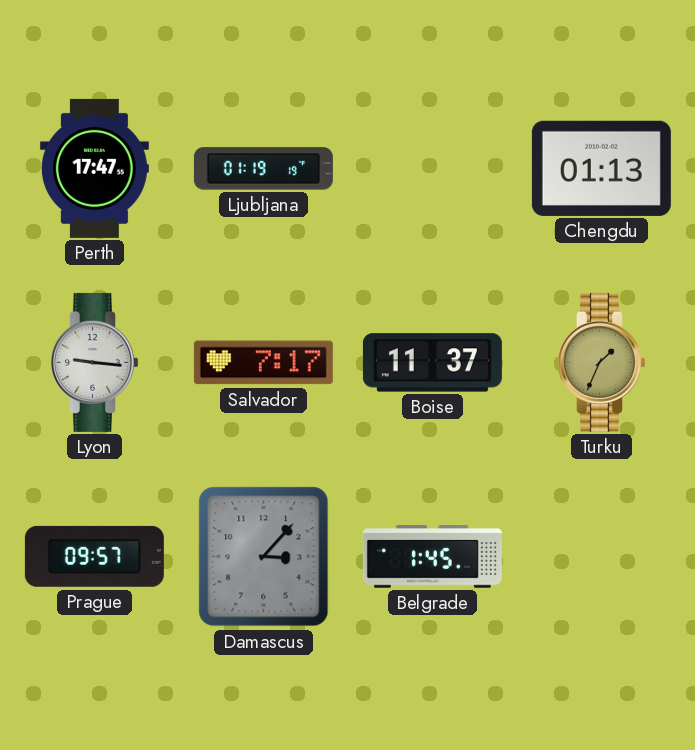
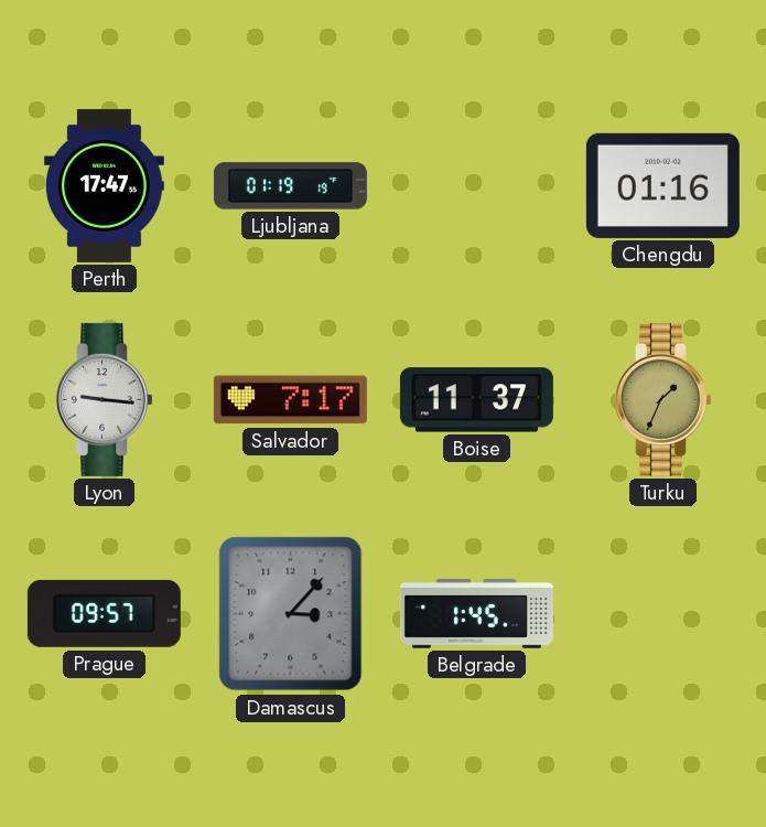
Chengdu: 01:13 -> 01:16
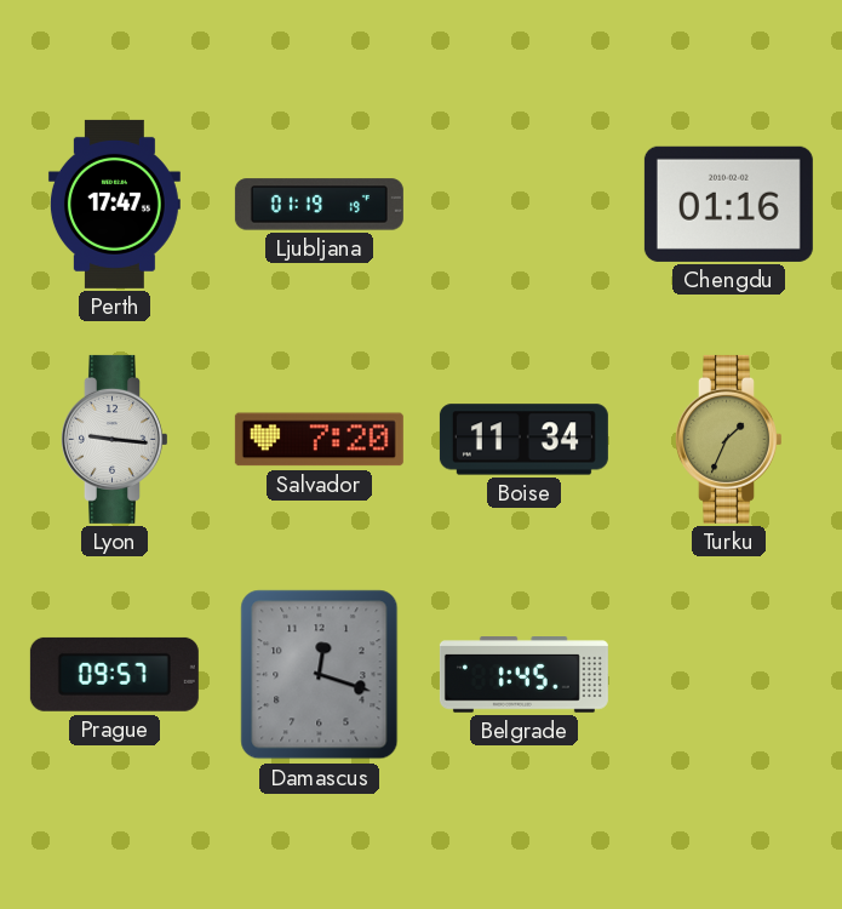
Salvador: 7:17 -> 7:20
Boise: 11:37 -> 11:34
Damascus: 3:07 -> 12:18
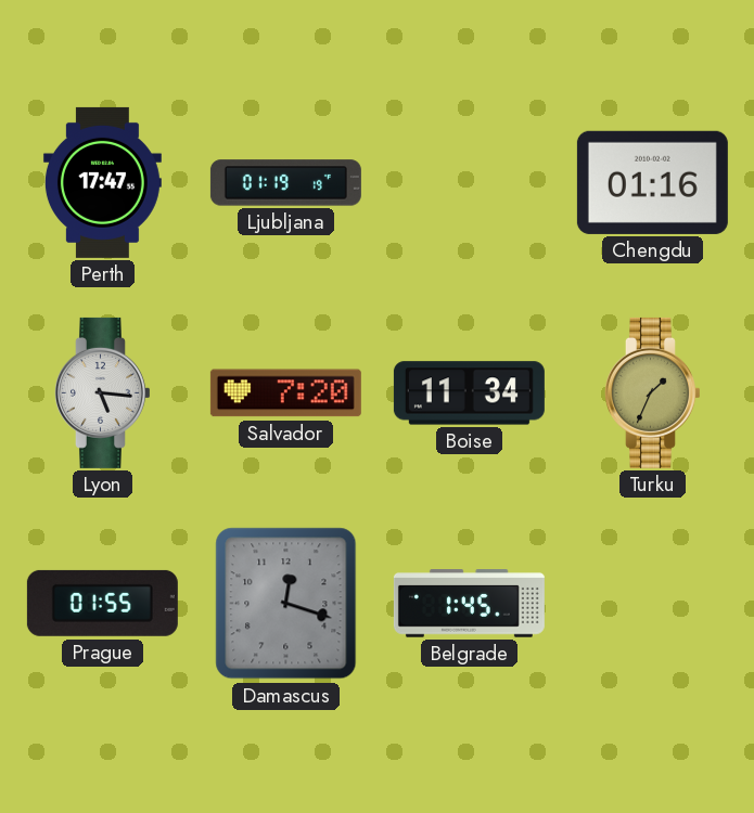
Lyon: 9:16 -> 5:16
Prague: 09:57 -> 01:55
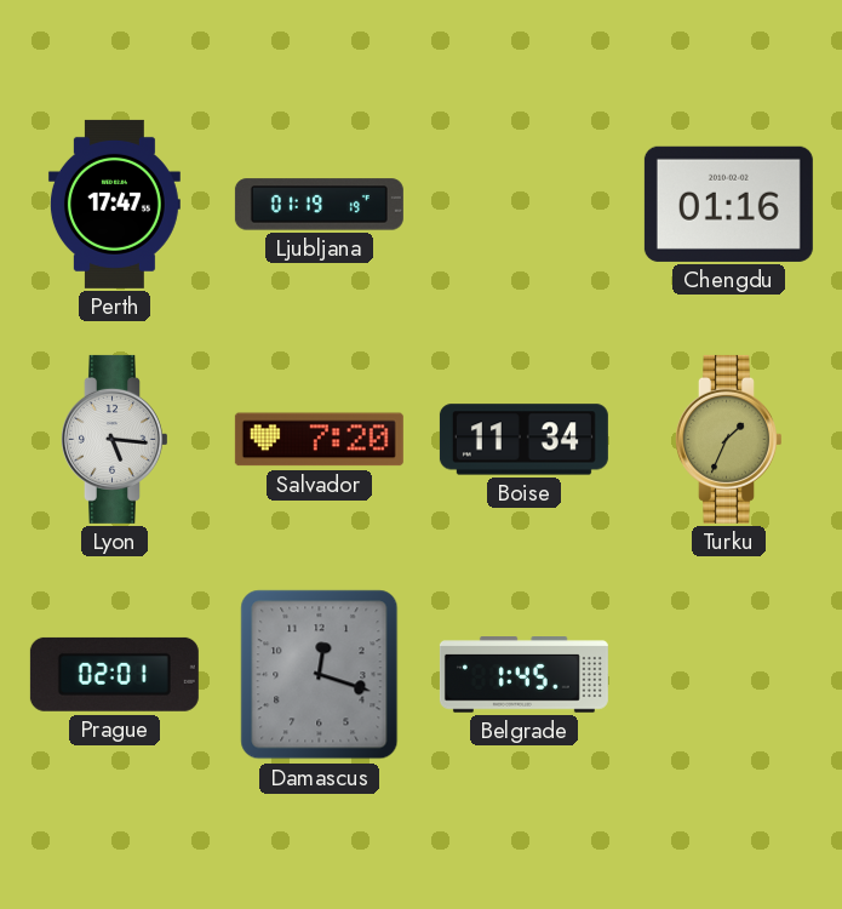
Prague: 01:55 -> 02:01
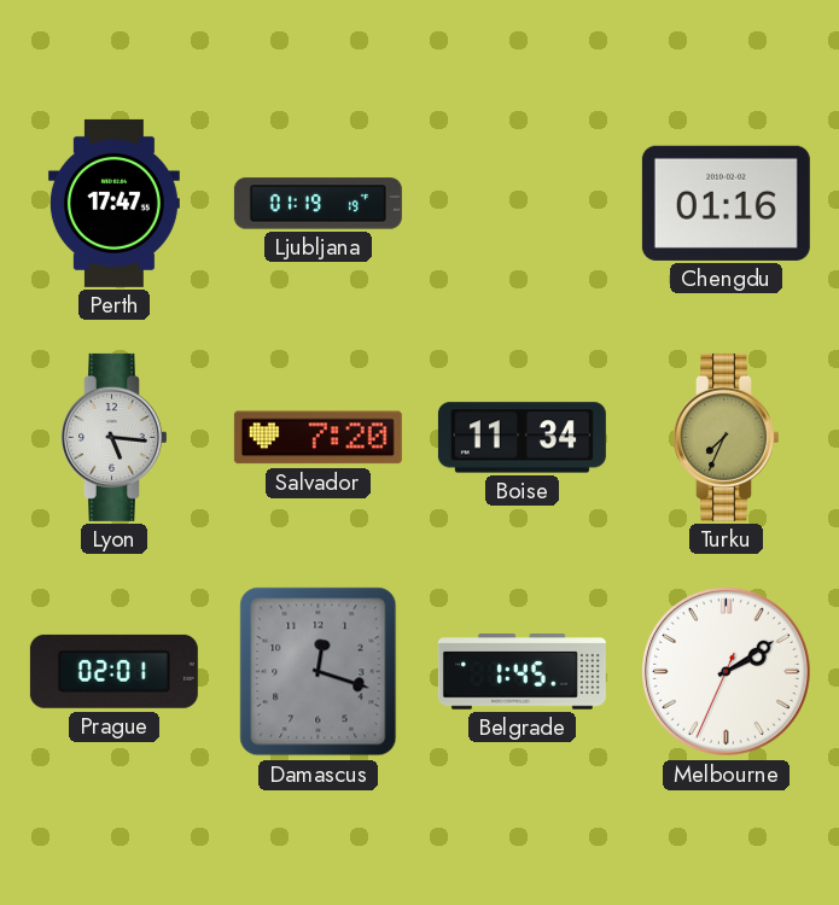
Turku: 1:34 -> 7:34
Melbourne: none -> 2:09
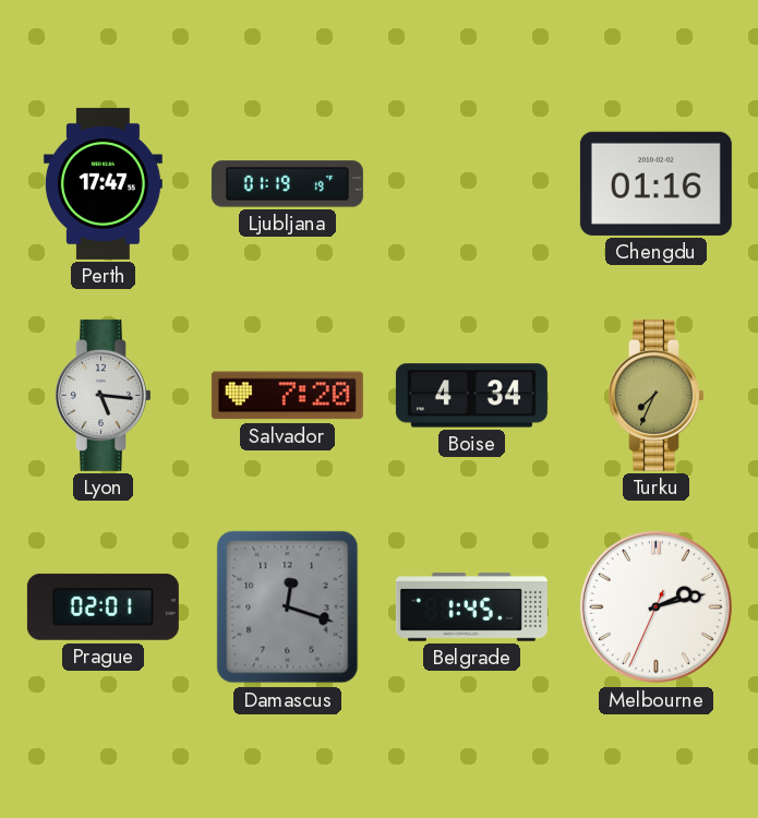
Boise: 11:34 -> 4:34
Melbourne: 2:09 -> 2:12
